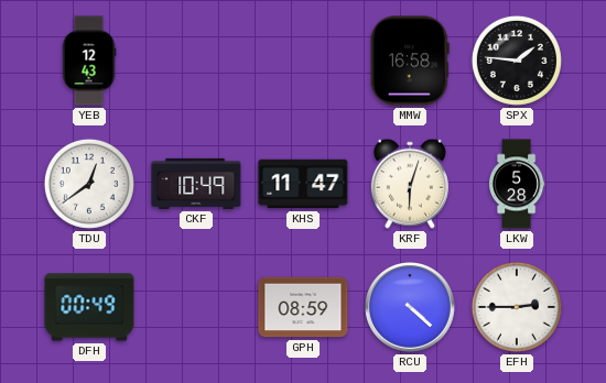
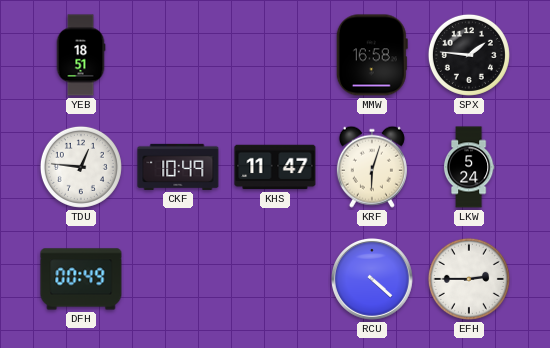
YEB: 12:43 -> 18:51
TDU: 12:39 -> 12:46
LKW: 5:28 -> 5:24
GPH: 08:59 -> none
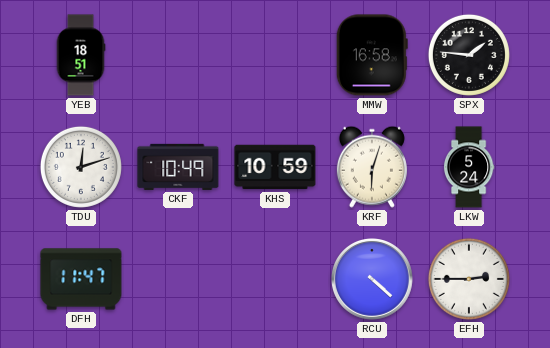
TDU: 12:46 -> 12:12
KHS: 11:47 -> 10:59
DFH: 00:49 -> 11:47
